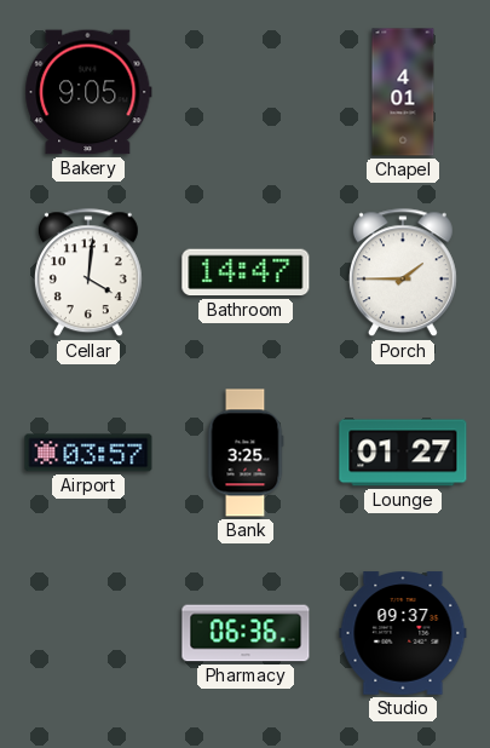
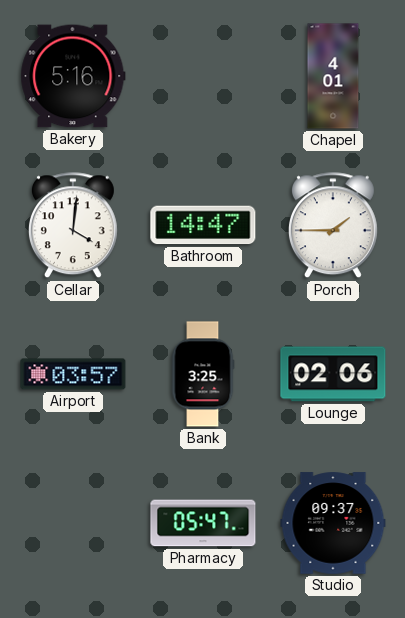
Bakery: 9:05 -> 5:16
Lounge: 01:27 -> 02:06
Pharmacy: 06:36 -> 05:47
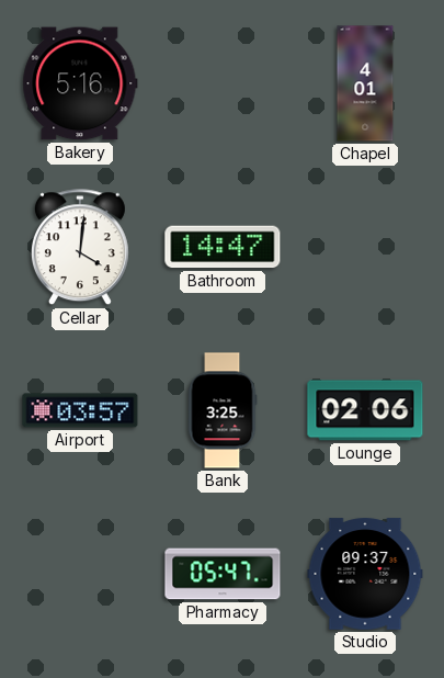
Porch: 1:45 -> none
